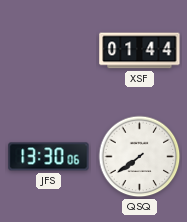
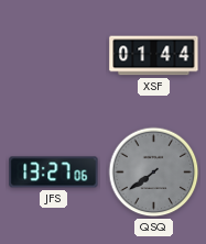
JFS: 13:30 -> 13:27
QSQ dial: white -> grey
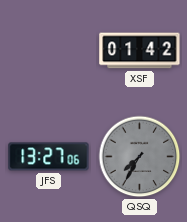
XSF: 01:44 -> 01:42
QSQ: 7:39 -> 7:35
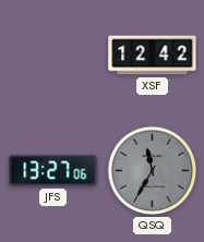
XSF: 01:42 -> 12:42
QSQ: 7:35 -> 11:35
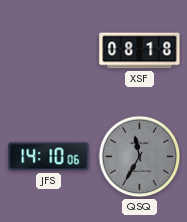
XSF: 12:42 -> 08:18
JFS: 13:27 -> 14:10
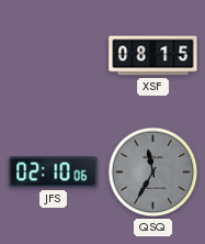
XSF: 08:18 -> 08:15
JFS: 14:10 -> 02:10
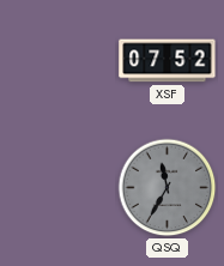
XSF: 08:15 -> 07:52
JFS: 02:10 -> none
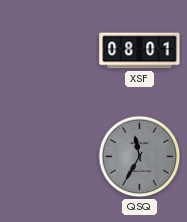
XSF: 07:52 -> 08:01
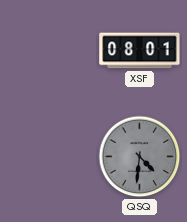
QSQ: 11:35 -> 4:31
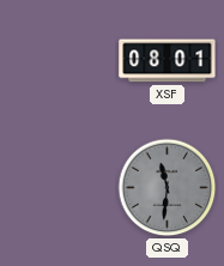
QSQ: 4:31 -> 11:31
